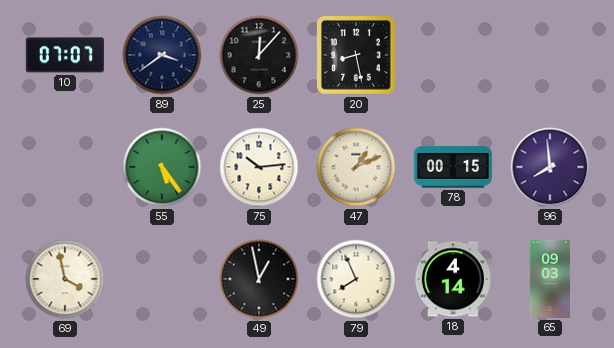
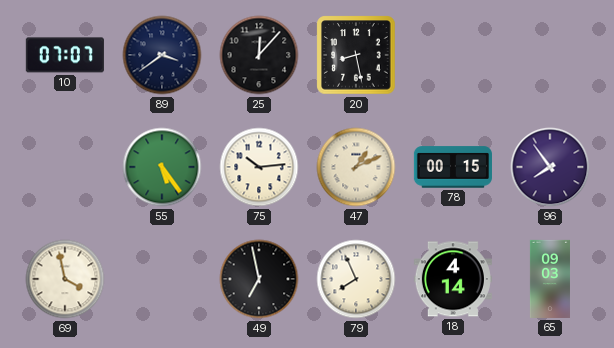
96: 7:59 -> 7:54
49: 12:58 -> 6:58
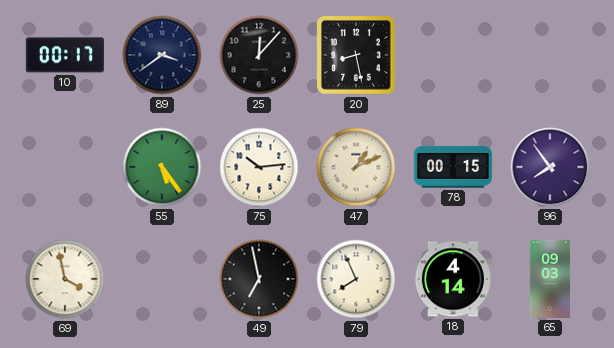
10: 07:07 -> 00:17
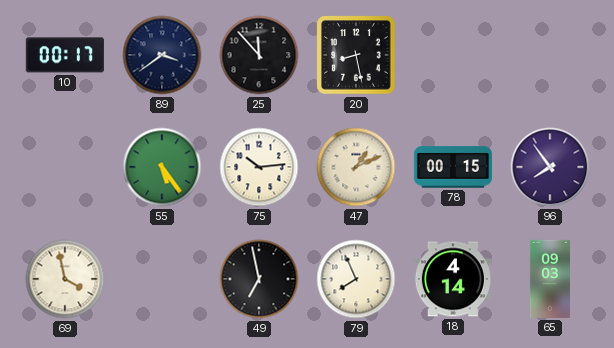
25: 12:07 -> 11:53
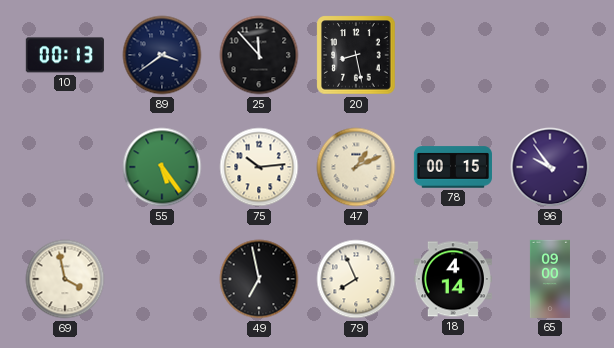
10: 00:17 -> 00:13
96: 7:54 -> 9:54
65: 09:03 -> 09:00
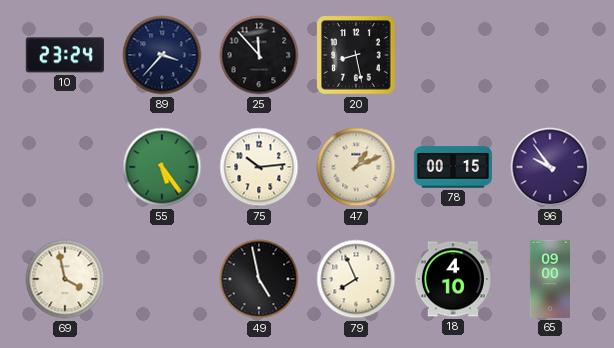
10: 00:13 -> 23:24
89: 3:39 -> 3:37
49: 6:58 -> 4:58
18: 4:14 -> 4:10
